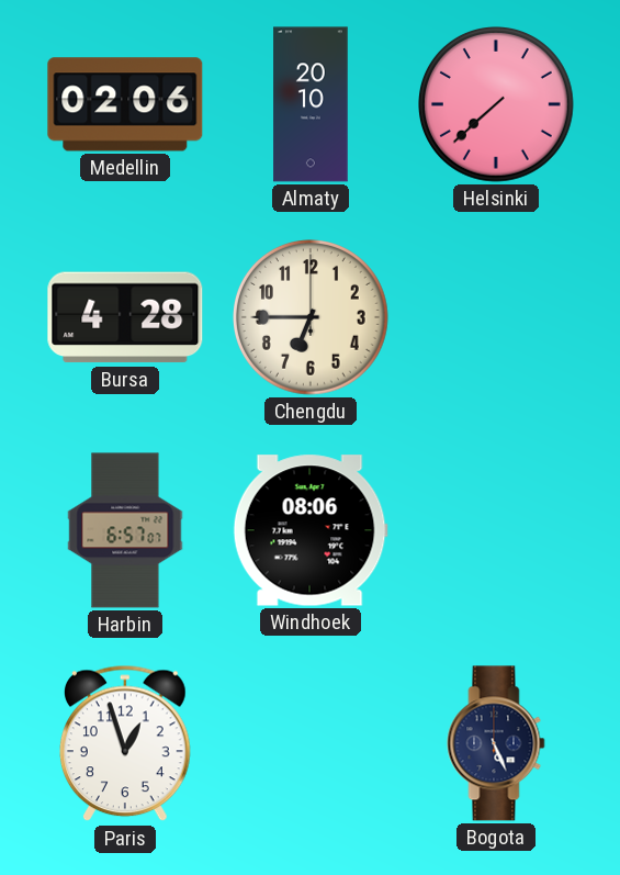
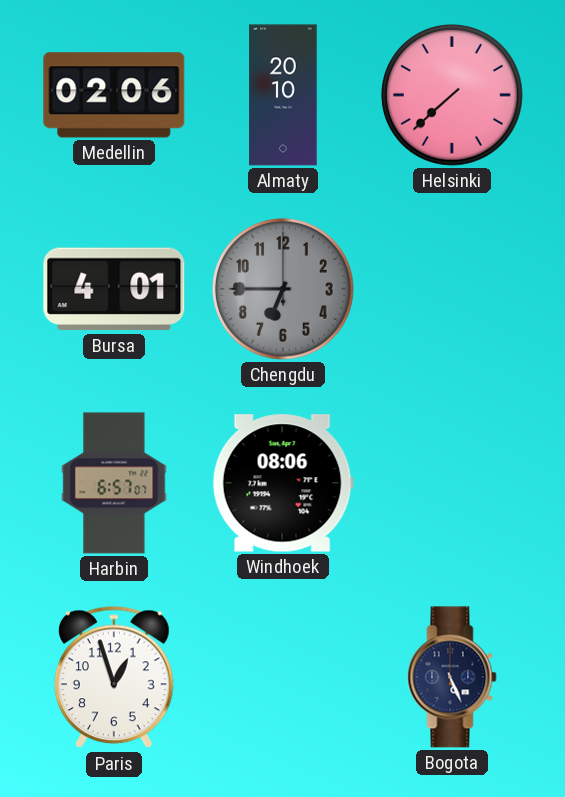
Bursa: 4:28 -> 4:01
Chengdu dial: cream -> grey
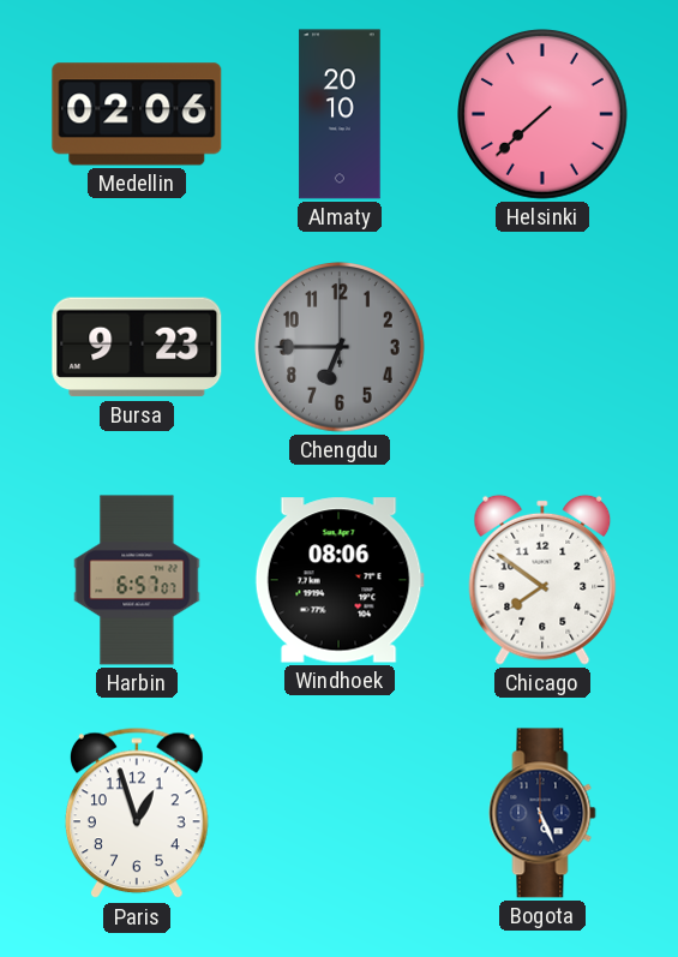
Bursa: 4:01 -> 9:23
Chicago: none -> 7:51
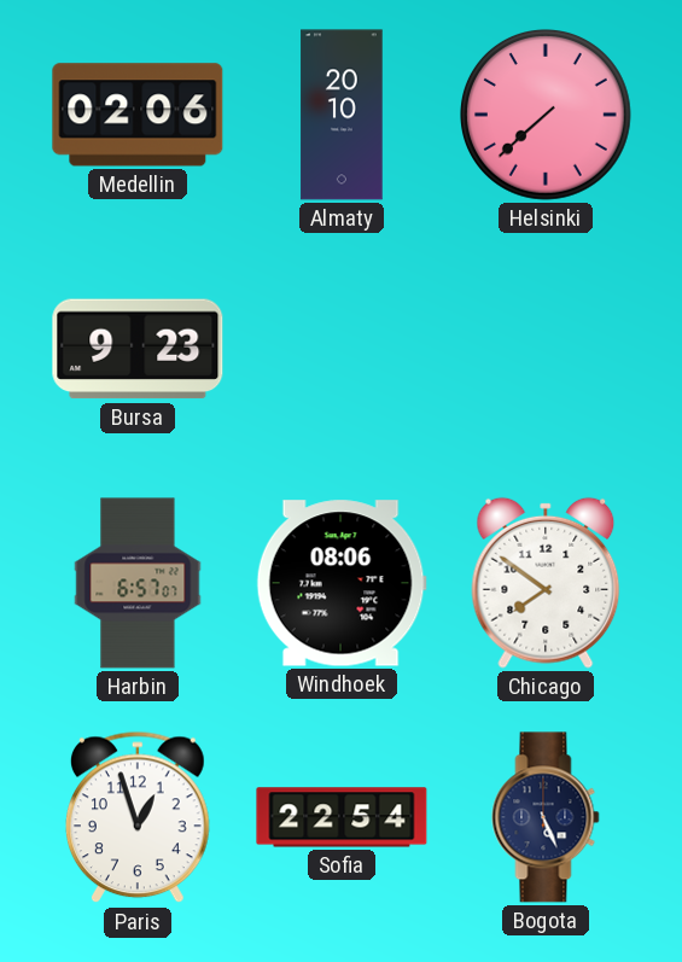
Chengdu: 6:45 -> none
Sofia: none -> 22:54
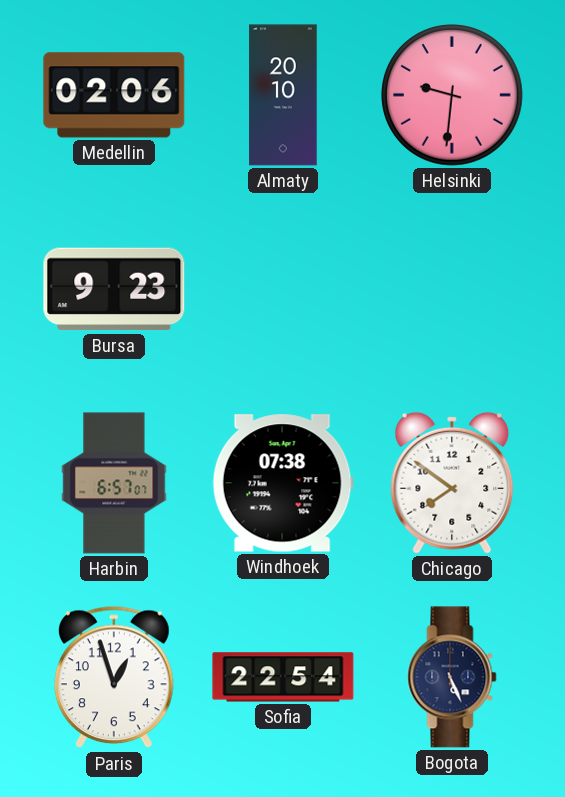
Helsinki: 7:38 -> 9:31
Windhoek: 08:06 -> 07:38
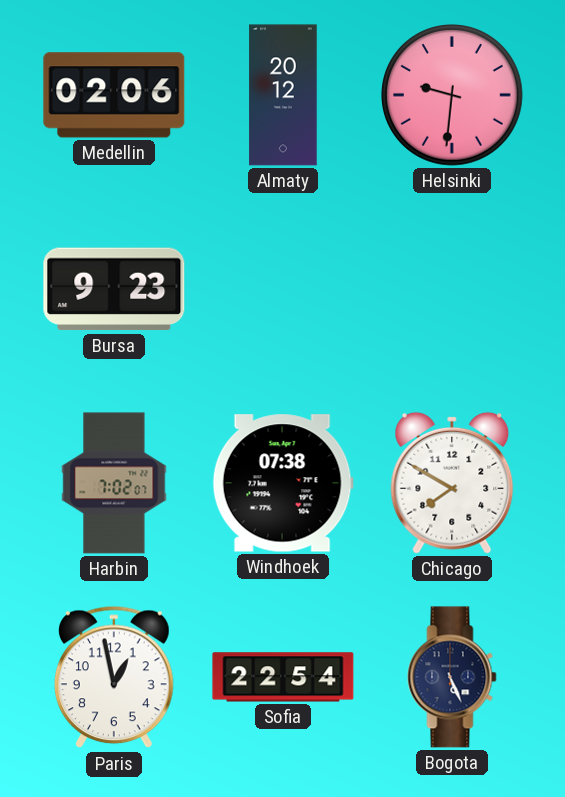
Almaty: 20:10 -> 20:12
Harbin: 6:57 -> 7:02
Chicago: 7:51 -> 7:50
Paris: 12:57 -> 12:58
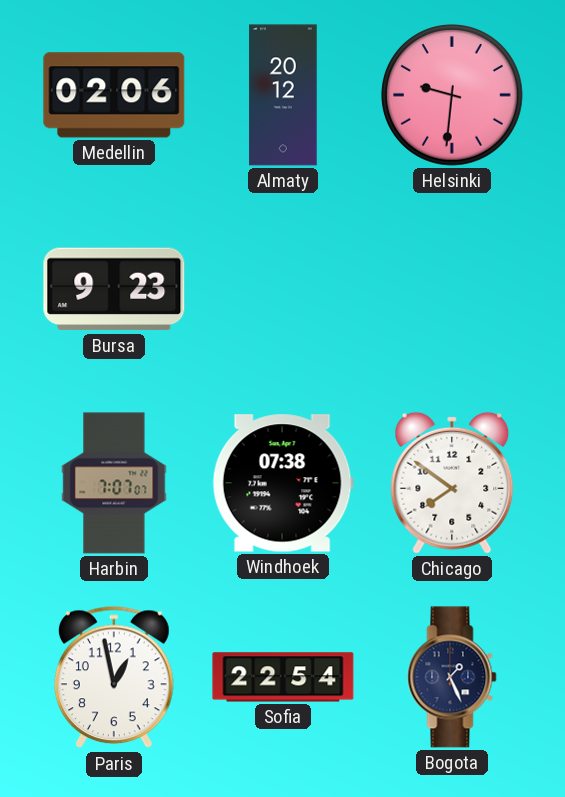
Harbin: 7:02 -> 7:07
Chicago: 7:50 -> 7:51
Bogota: 5:26 -> 1:26
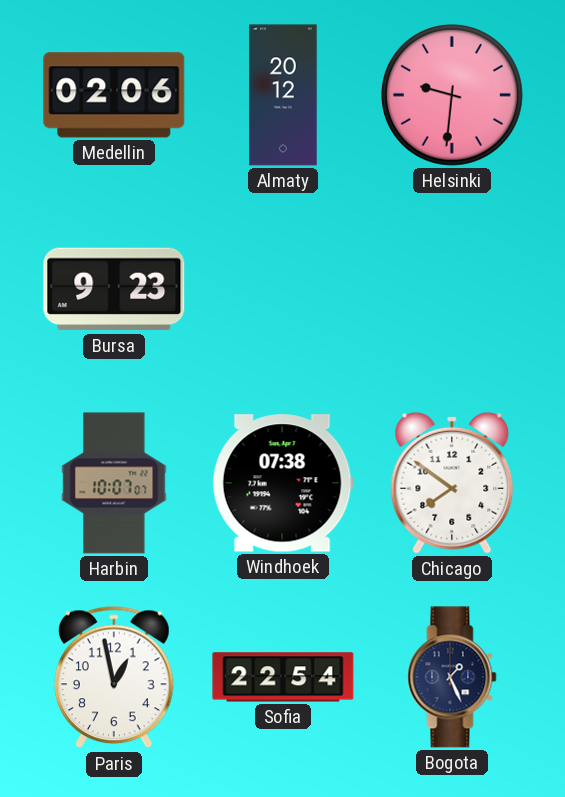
Harbin: 7:07 -> 10:07
